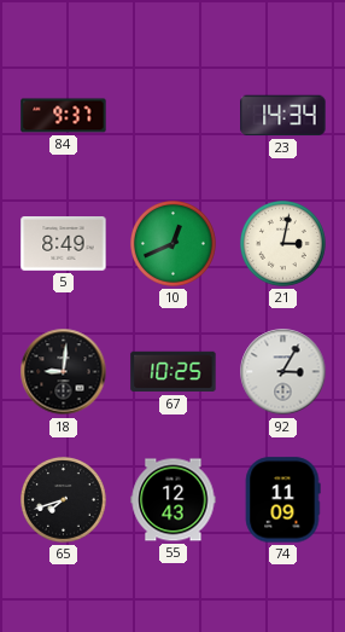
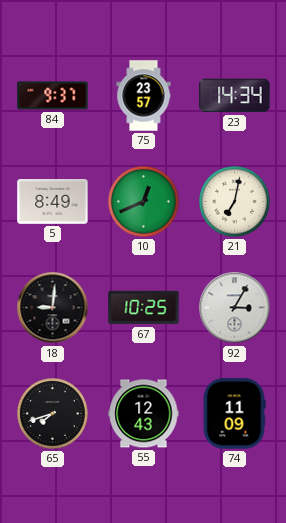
75: none -> 23:57
21: 3:02 -> 7:02
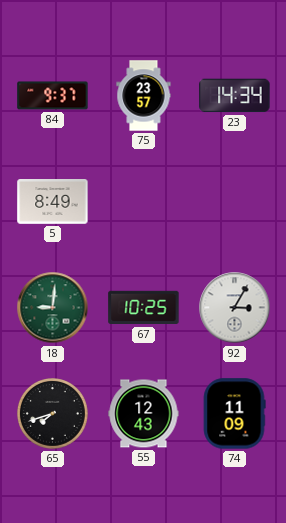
10: 12:41 -> none
21: 7:02 -> none
18 dial: black -> green
